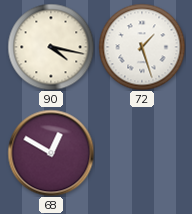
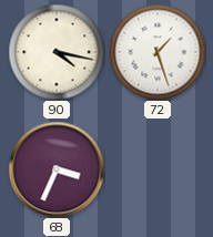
68: 12:50 -> 3:34
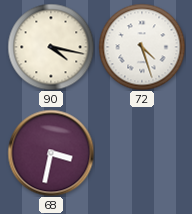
72: 1:27 -> 4:27
68: 3:34 -> 3:32
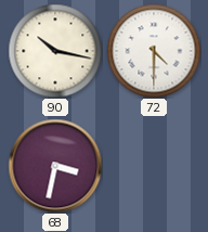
90: 4:17 -> 10:17
72: 4:27 -> 4:30
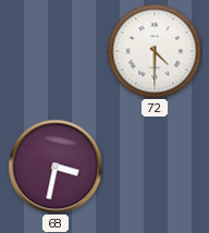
90: 10:17 -> none
